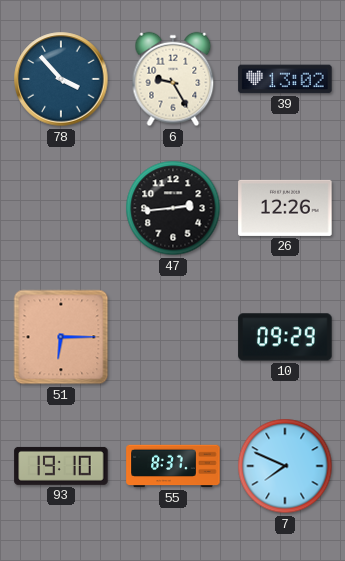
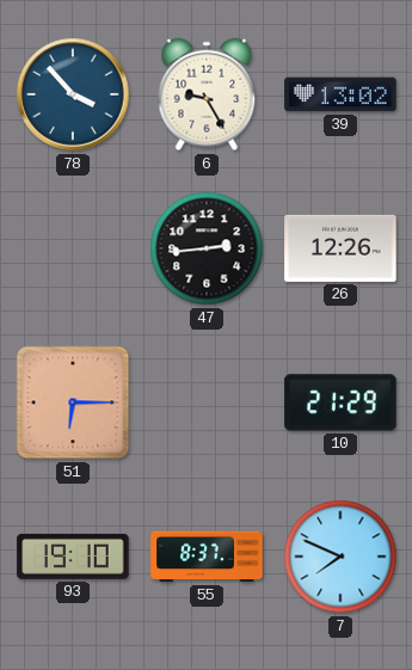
10: 09:29 -> 21:29
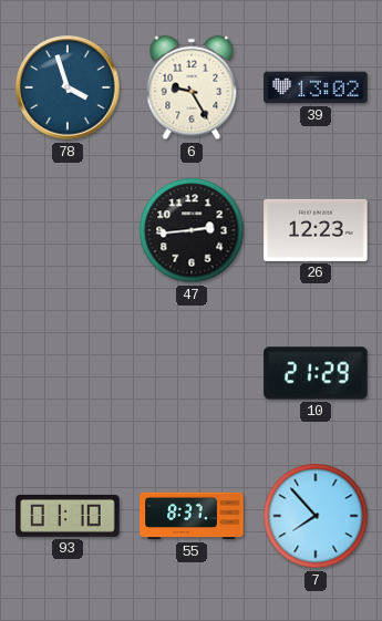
78: 3:53 -> 3:57
26: 12:26 -> 12:23
51: 6:15 -> none
93: 19:10 -> 01:10
7: 7:49 -> 7:53
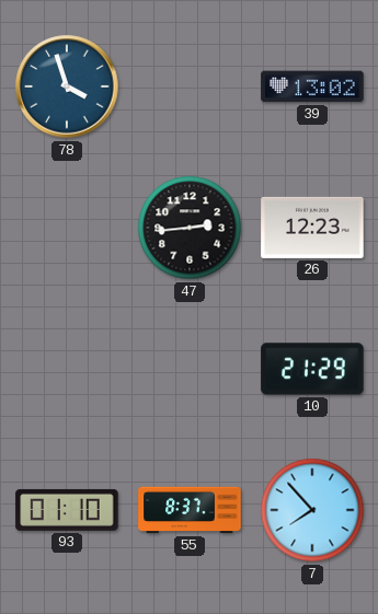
6: 9:25 -> none
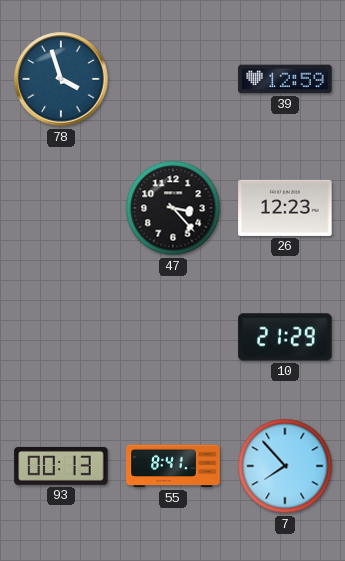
39: 13:02 -> 12:59
47: 2:44 -> 3:23
93: 01:10 -> 00:13
55: 8:37 -> 8:41
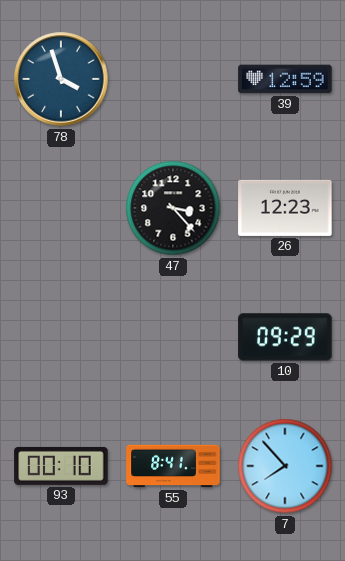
10: 21:29 -> 09:29
93: 00:13 -> 00:10
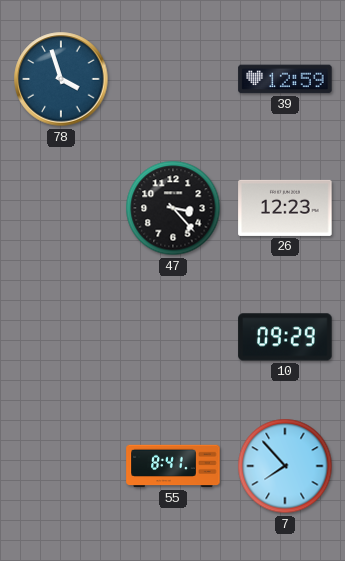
93: 00:10 -> none
